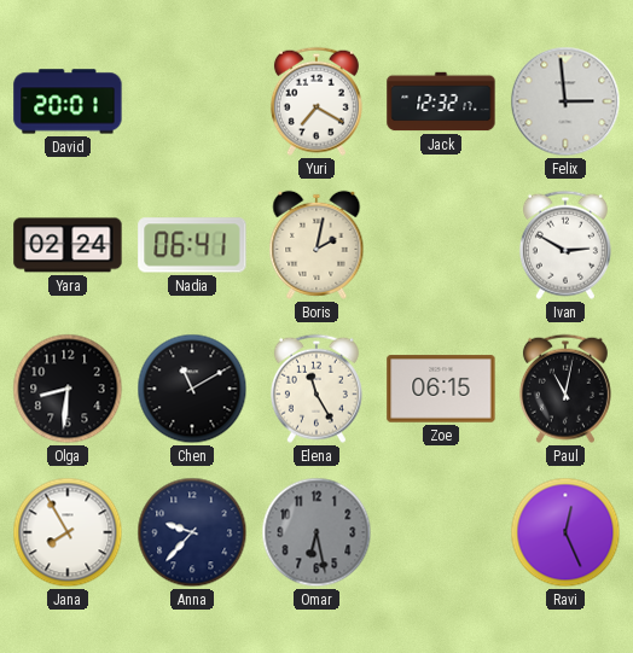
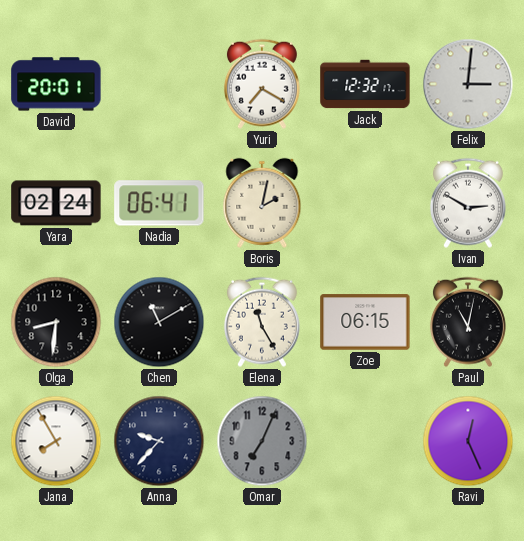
Felix: 2:59 -> 3:01
Omar: 6:28 -> 7:04
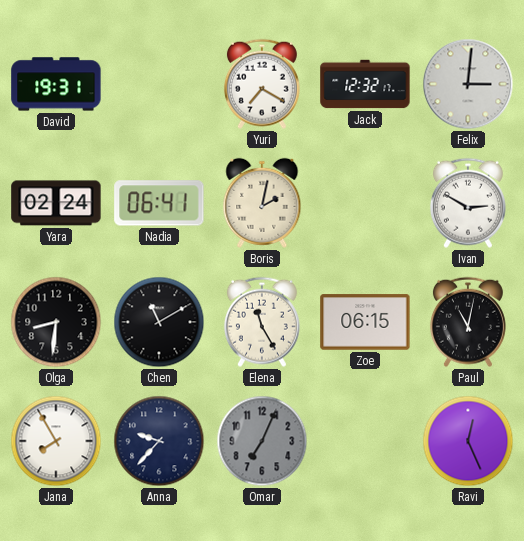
David: 20:01 -> 19:31
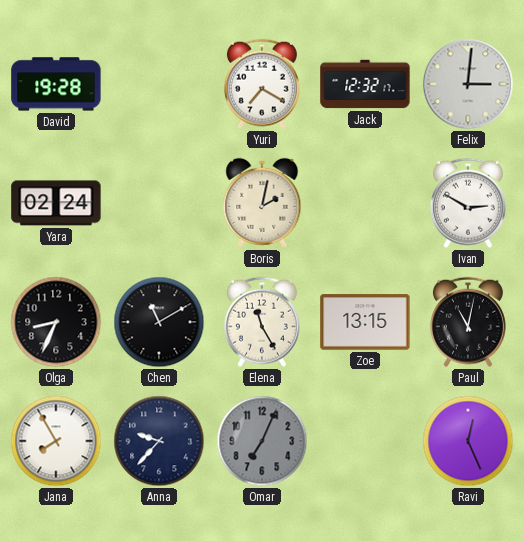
David: 19:31 -> 19:28
Nadia: 06:41 -> none
Olga: 8:31 -> 8:34
Zoe: 06:15 -> 13:15
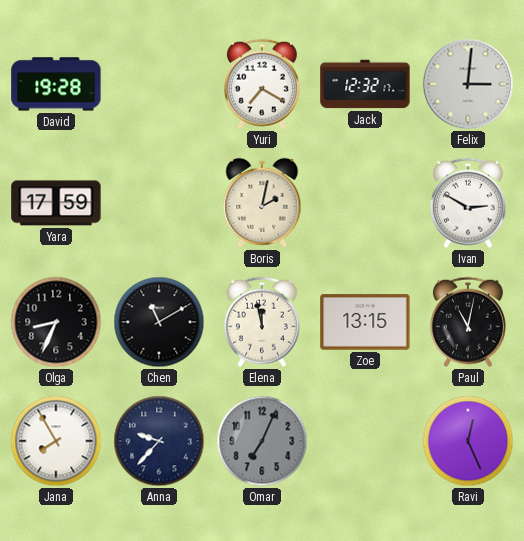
Yara: 02:24 -> 17:59
Elena: 11:25 -> 11:58
